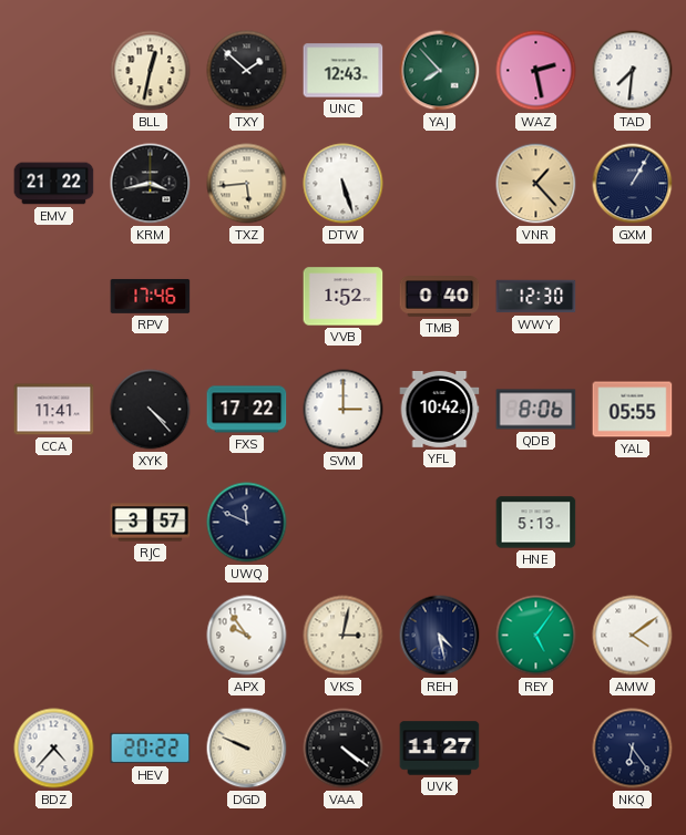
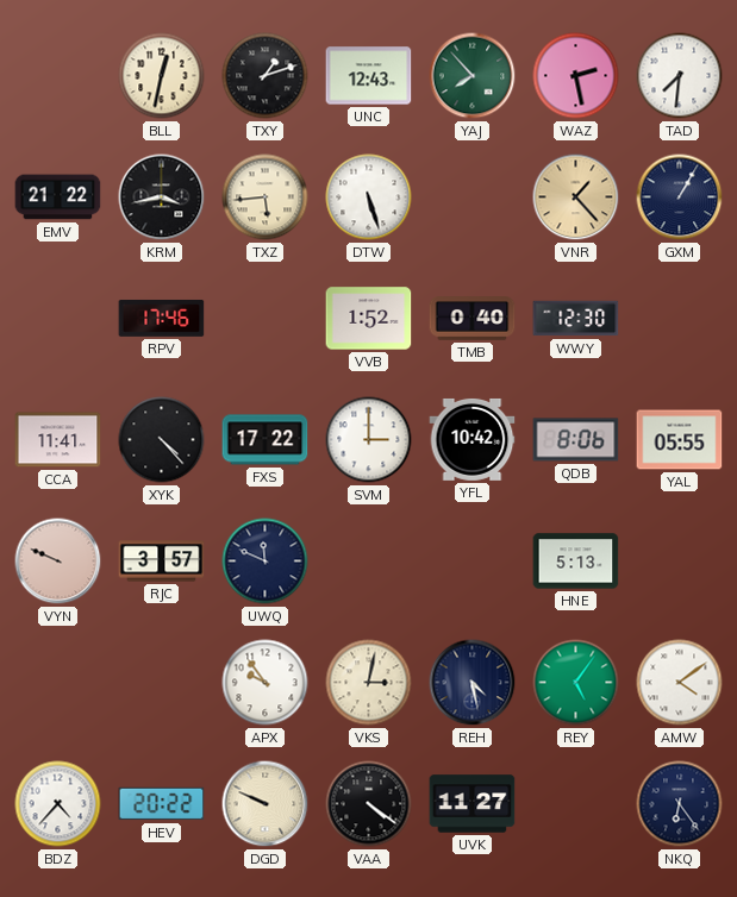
TXY: 1:52 -> 1:12
VYN: none -> 9:49
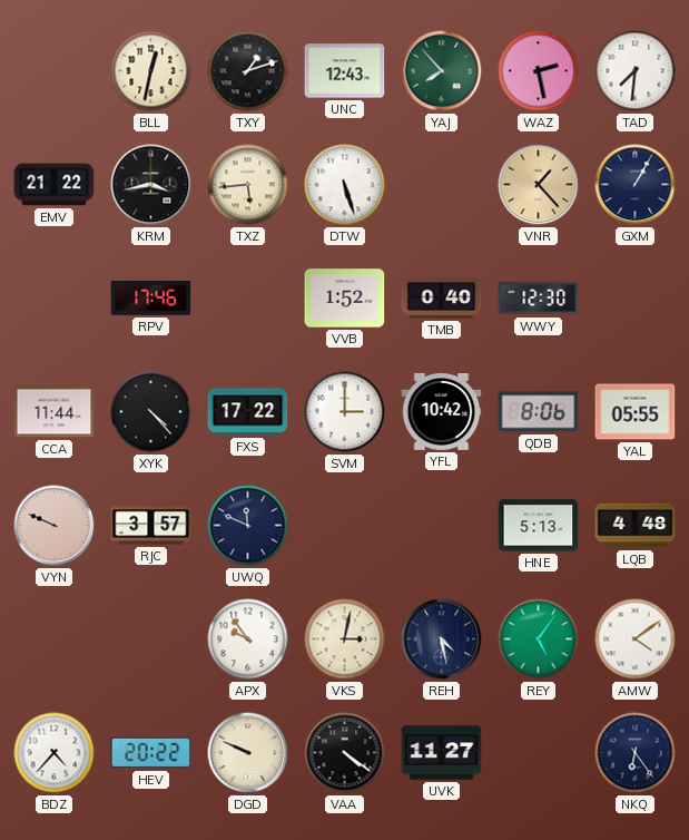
CCA: 11:41 -> 11:44
LQB: none -> 4:48
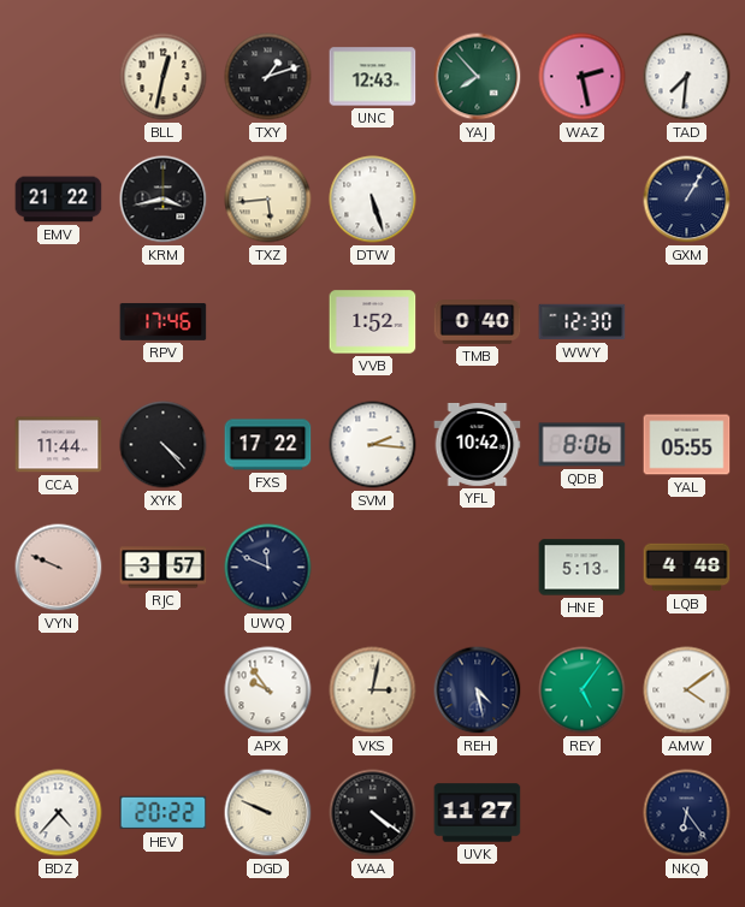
VNR: 1:23 -> none
SVM: 3:00 -> 2:16
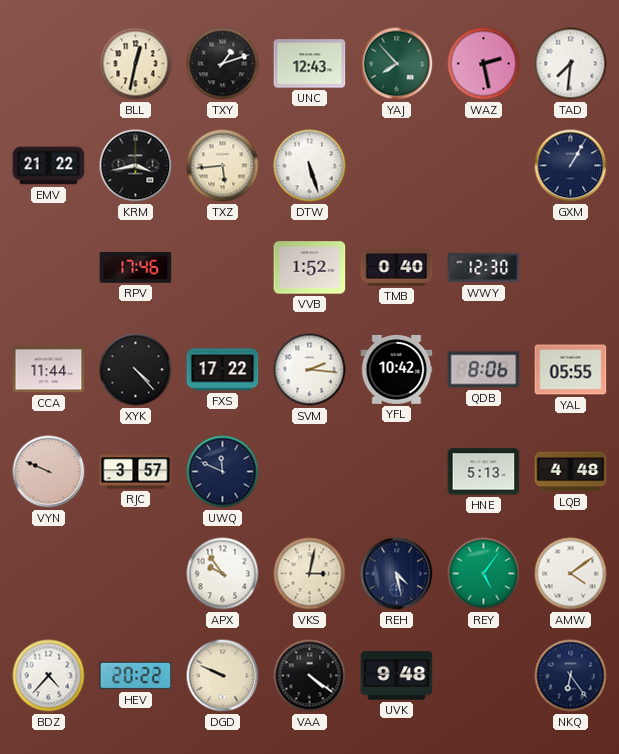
UVK: 11:27 -> 9:48
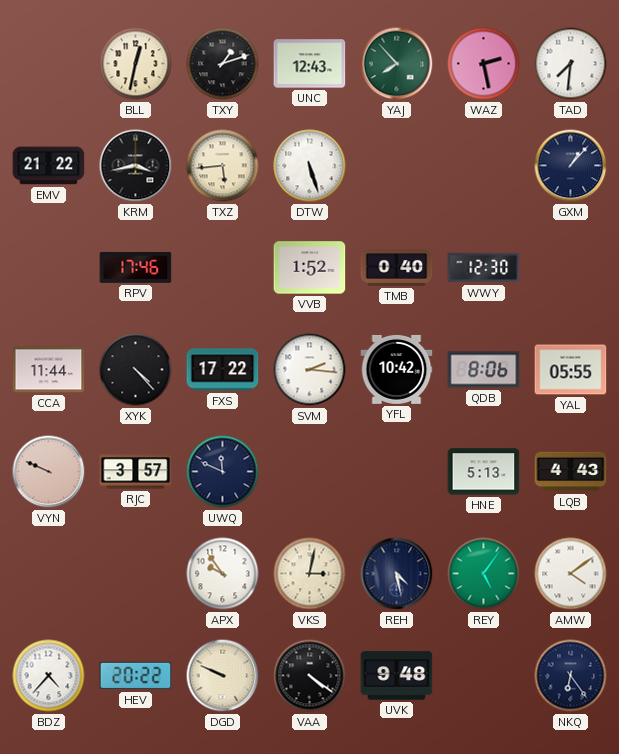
GXM: 1:05 -> 1:07
LQB: 4:48 -> 4:43
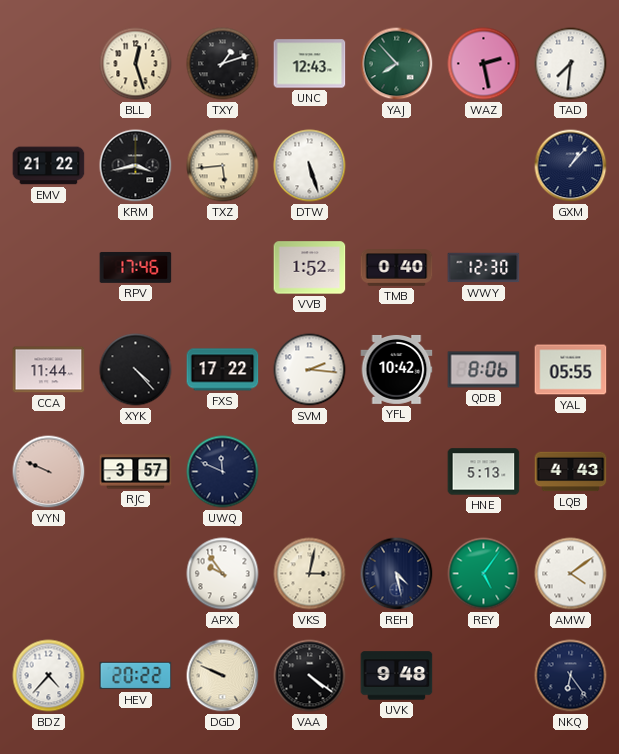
BLL: 12:32 -> 12:27
